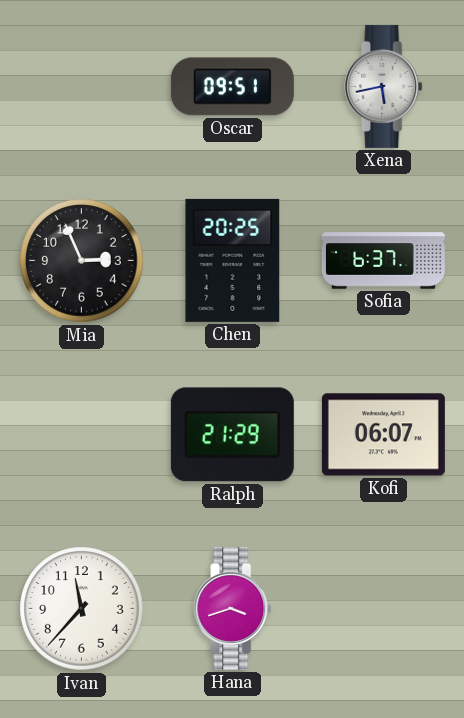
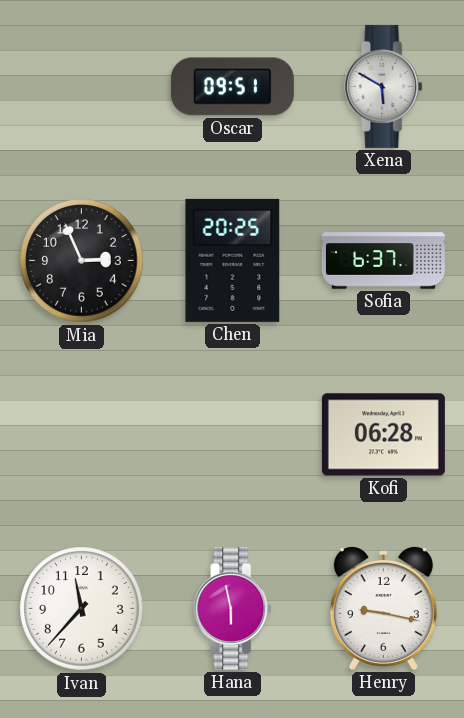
Xena: 5:43 -> 5:50
Ralph: 21:29 -> none
Kofi: 06:07 -> 06:28
Hana: 3:42 -> 5:58
Henry: none -> 9:17
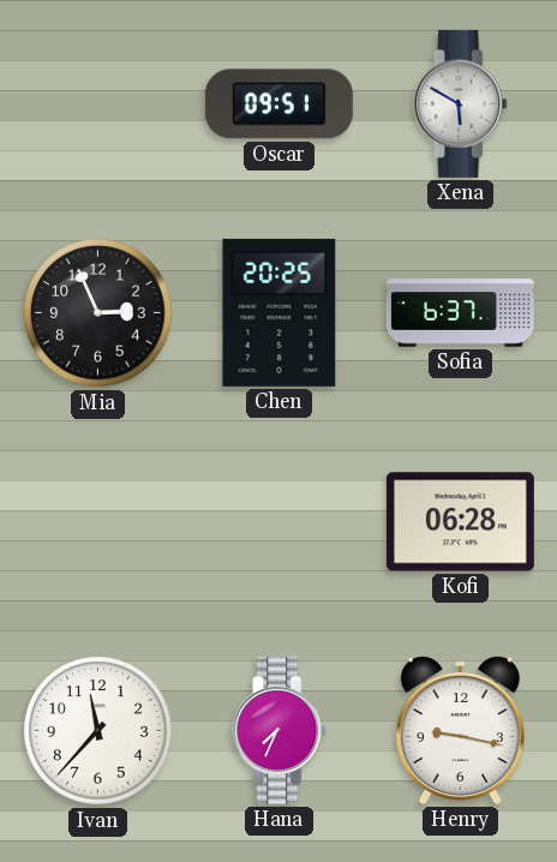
Hana: 5:58 -> 7:34
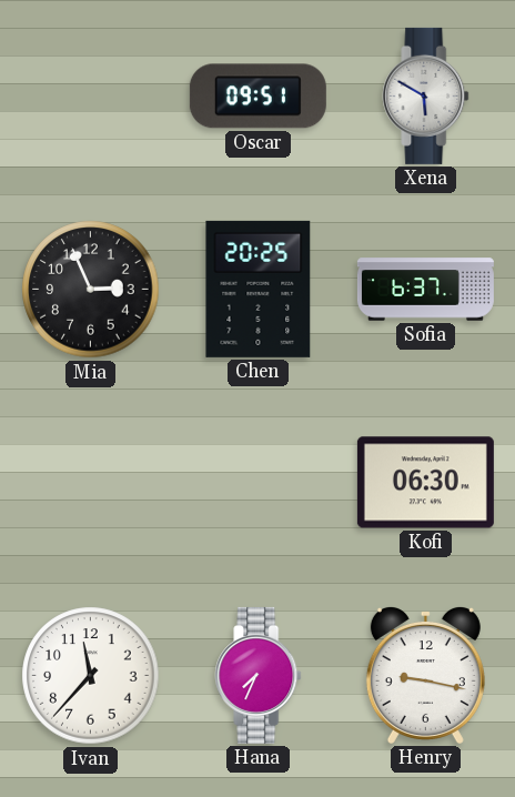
Kofi: 06:28 -> 06:30
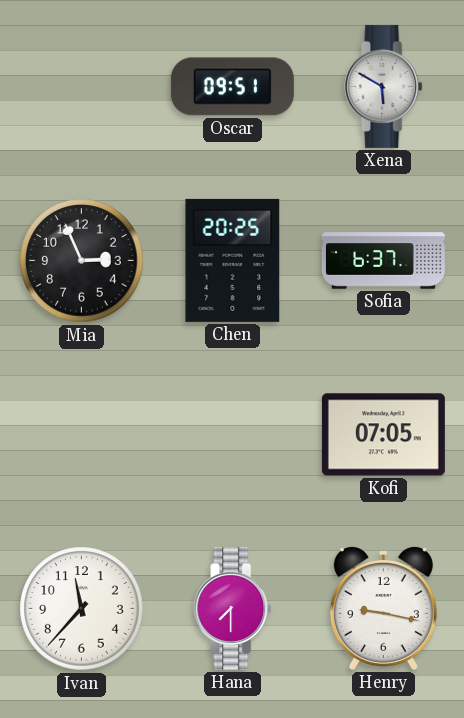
Kofi: 06:30 -> 07:05
Hana: 7:34 -> 7:30
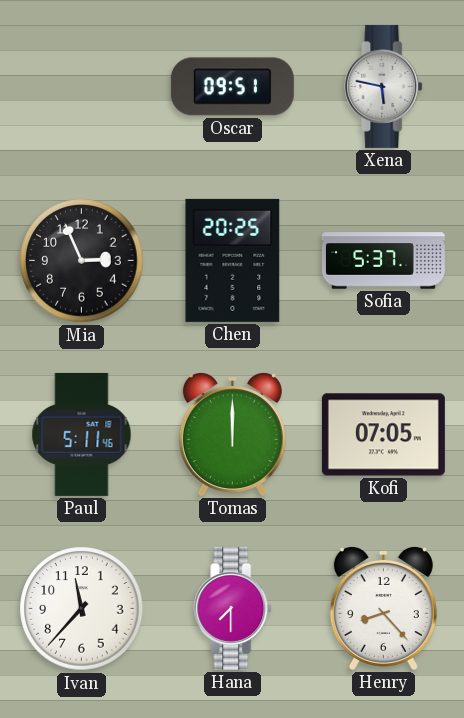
Xena: 5:50 -> 5:47
Sofia: 6:37 -> 5:37
Paul: none -> 5:11
Tomas: none -> 12:00
Henry: 9:17 -> 8:23
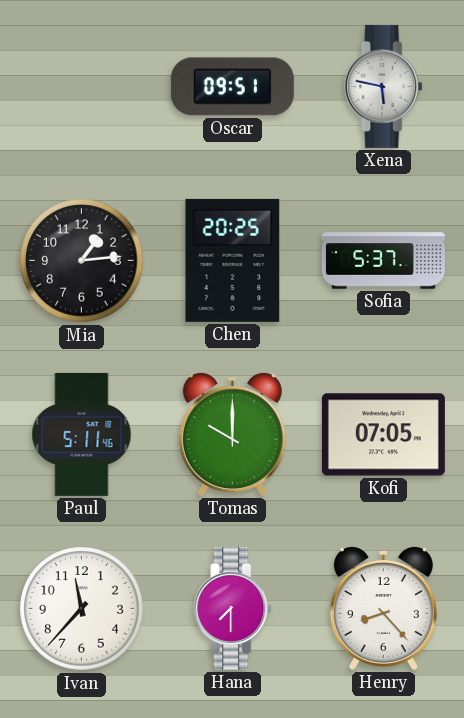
Mia: 2:56 -> 1:14
Tomas: 12:00 -> 10:00
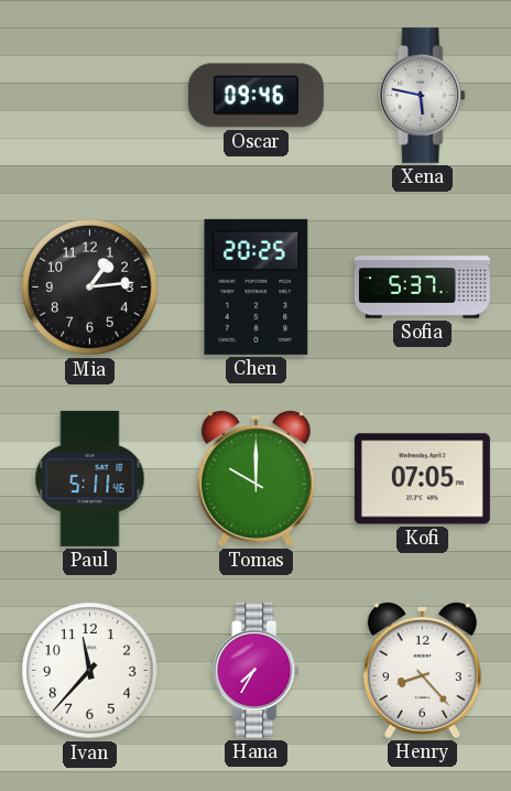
Oscar: 09:51 -> 09:46
Hana: 7:30 -> 7:35
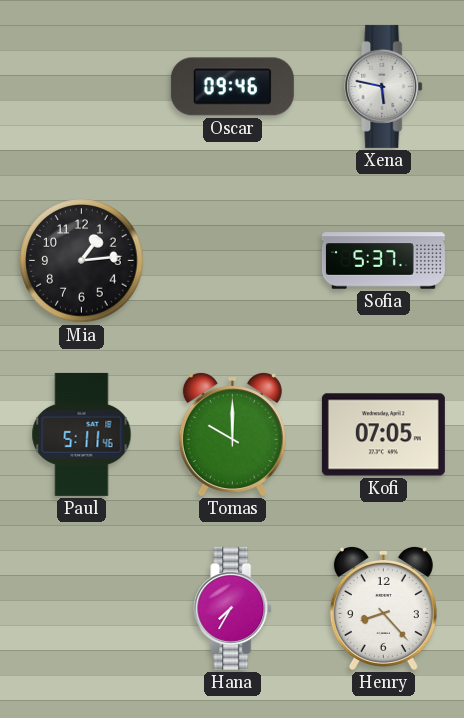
Chen: 20:25 -> none
Ivan: 11:37 -> none
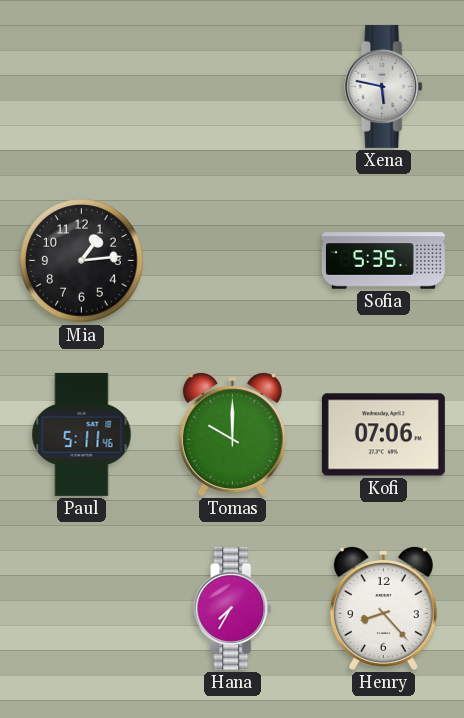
Oscar: 09:46 -> none
Sofia: 5:37 -> 5:35
Kofi: 07:05 -> 07:06
